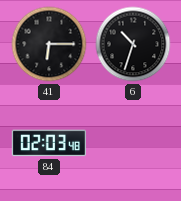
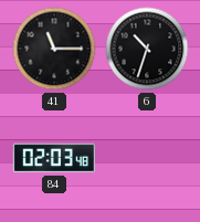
41: 6:15 -> 11:15
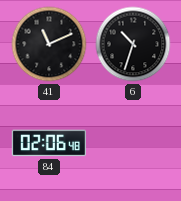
41: 11:15 -> 11:11
84: 02:03 -> 02:06
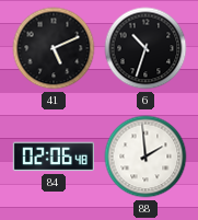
41: 11:11 -> 5:11
88: none -> 1:59
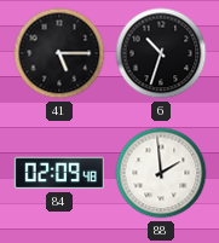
41: 5:11 -> 5:15
84: 02:06 -> 02:09
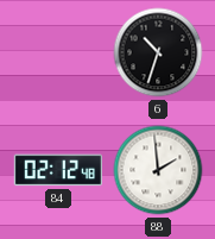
41: 5:15 -> none
84: 02:09 -> 02:12
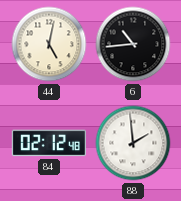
44: none -> 5:02
6: 10:33 -> 10:44
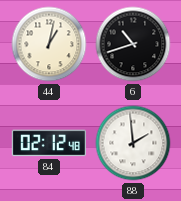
44: 5:02 -> 1:02
6: 10:44 -> 10:42
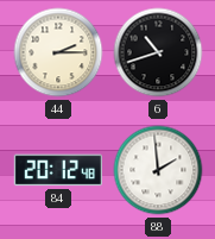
44: 1:02 -> 2:15
84: 02:12 -> 20:12
